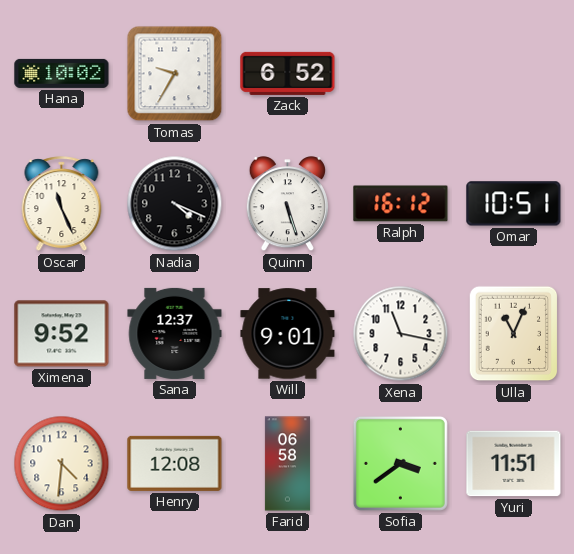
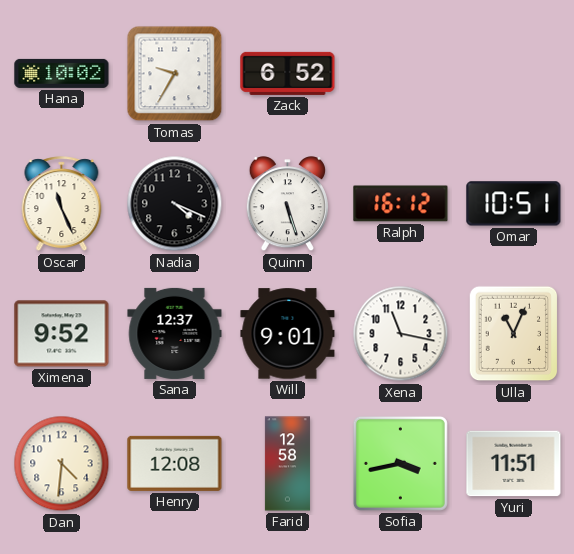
Farid: 06:58 -> 12:58
Sofia: 3:39 -> 3:43
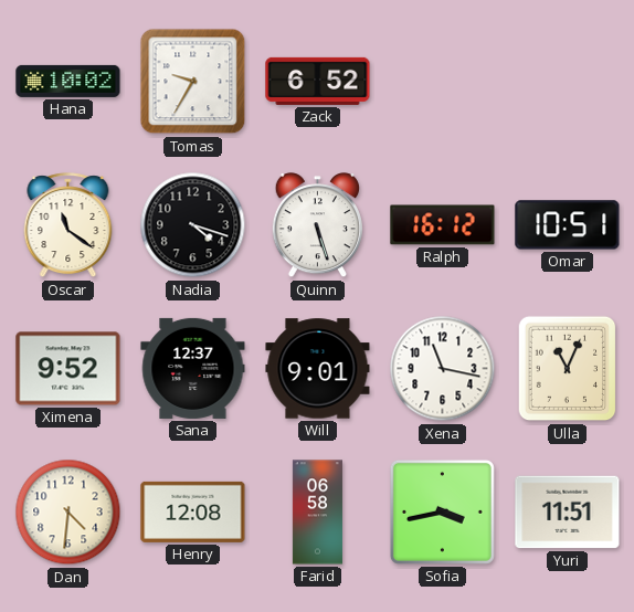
Oscar: 11:26 -> 11:21
Nadia: 4:19 -> 4:18
Farid: 12:58 -> 06:58
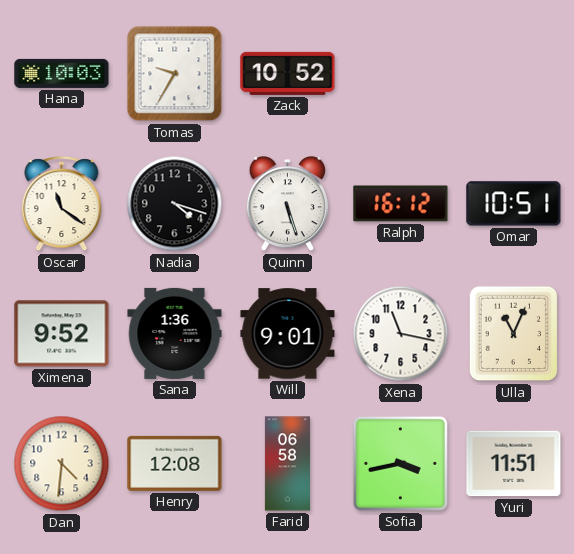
Hana: 10:02 -> 10:03
Zack: 6:52 -> 10:52
Sana: 12:37 -> 1:36
